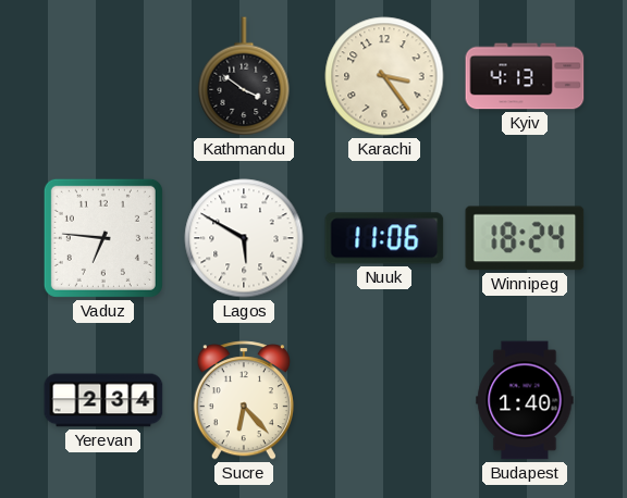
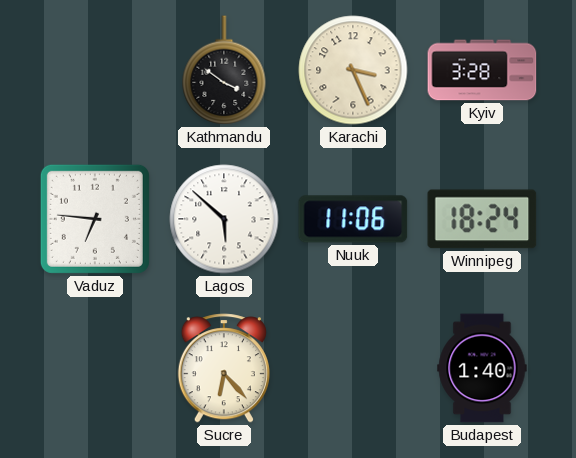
Karachi: 3:24 -> 3:26
Kyiv: 4:13 -> 3:28
Lagos: 5:50 -> 5:52
Yerevan: 2:34 -> none
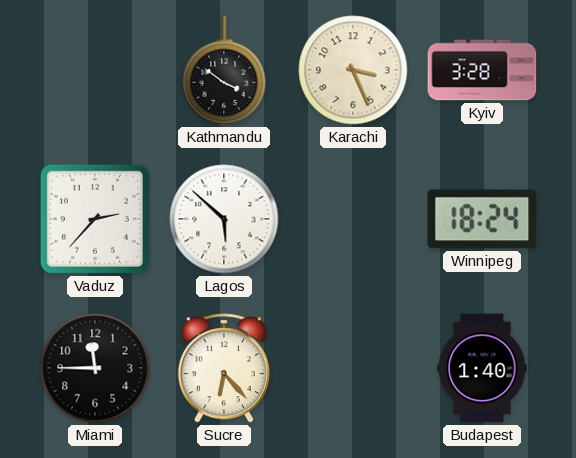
Vaduz: 6:46 -> 2:37
Nuuk: 11:06 -> none
Miami: none -> 11:45
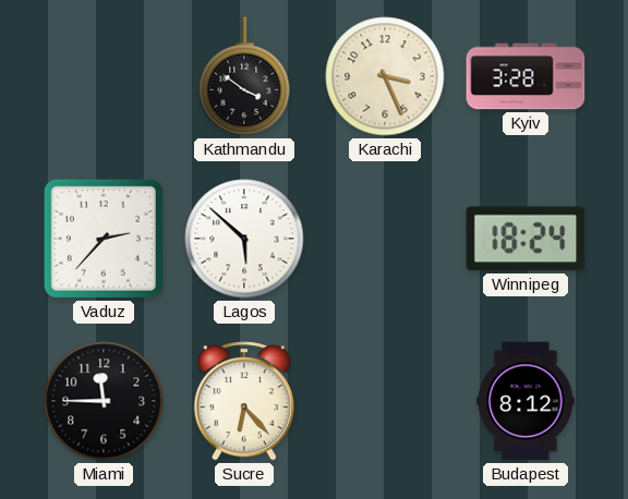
Budapest: 1:40 -> 8:12
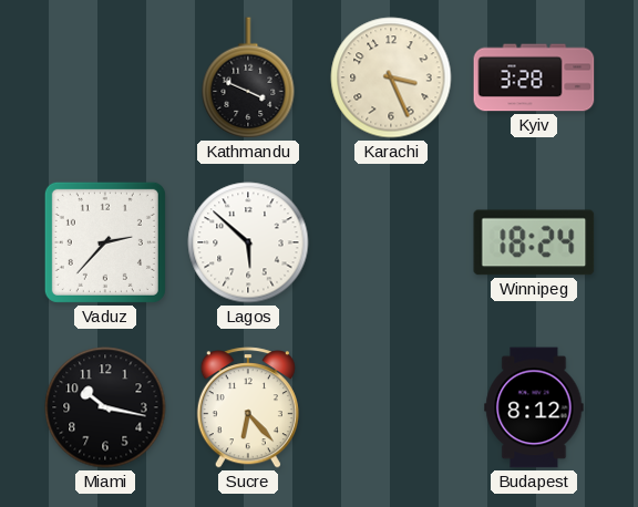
Kathmandu: 3:51 -> 3:49
Miami: 11:45 -> 10:17
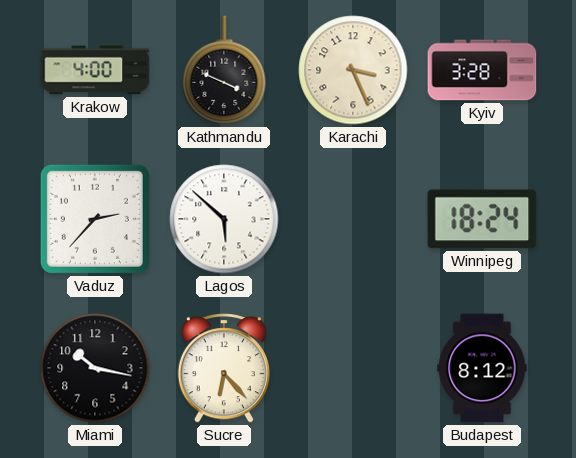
Krakow: none -> 4:00
